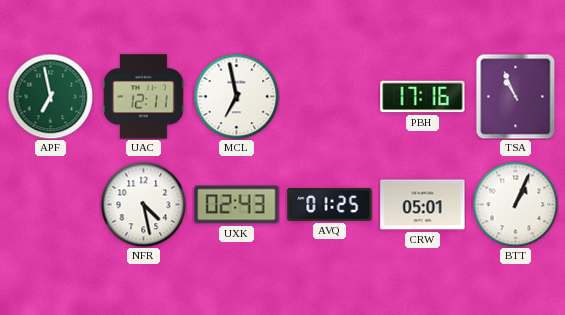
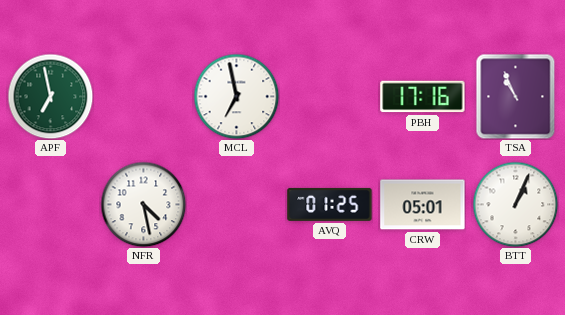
UAC: 12:11 -> none
UXK: 02:43 -> none
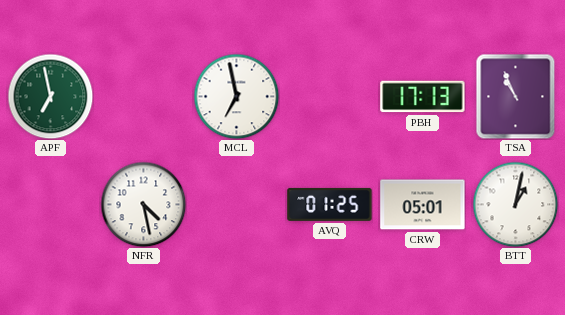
PBH: 17:16 -> 17:13
BTT: 1:04 -> 1:02
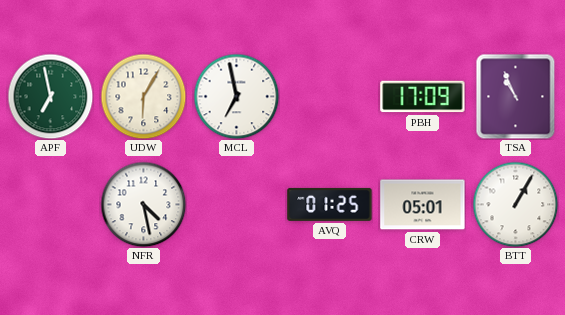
UDW: none -> 6:05
PBH: 17:13 -> 17:09
BTT: 1:02 -> 1:05
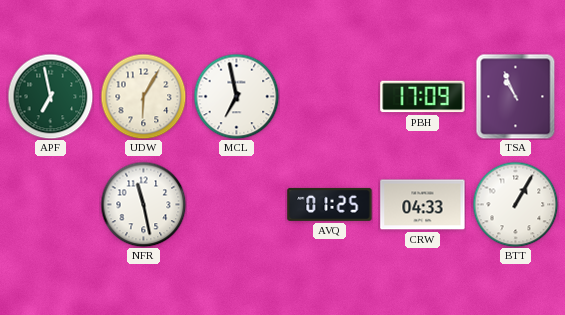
NFR: 4:28 -> 11:28
CRW: 05:01 -> 04:33
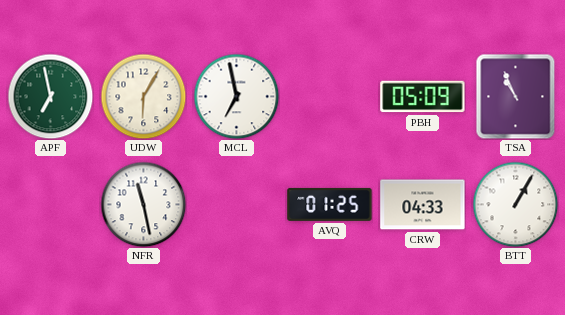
PBH: 17:09 -> 05:09
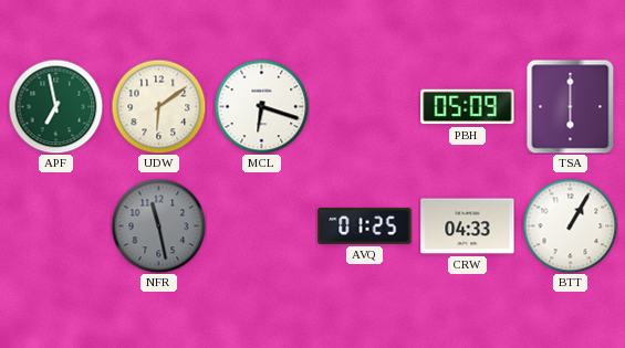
UDW: 6:05 -> 6:09
MCL: 6:58 -> 6:18
TSA: 10:56 -> 6:00
NFR dial: white -> grey
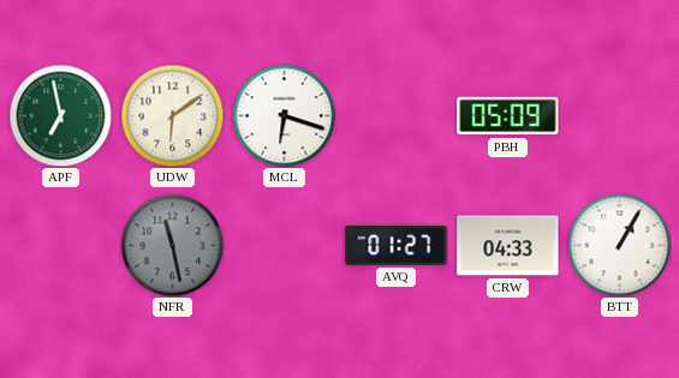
TSA: 6:00 -> none
AVQ: 01:25 -> 01:27
